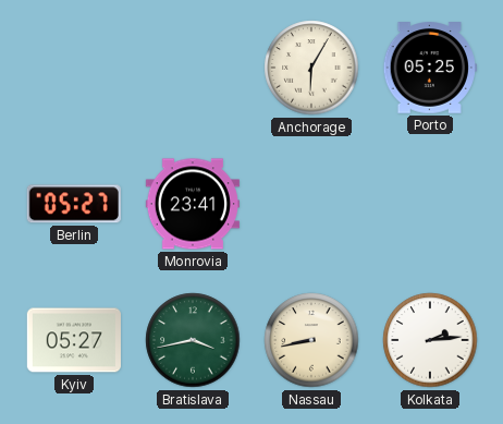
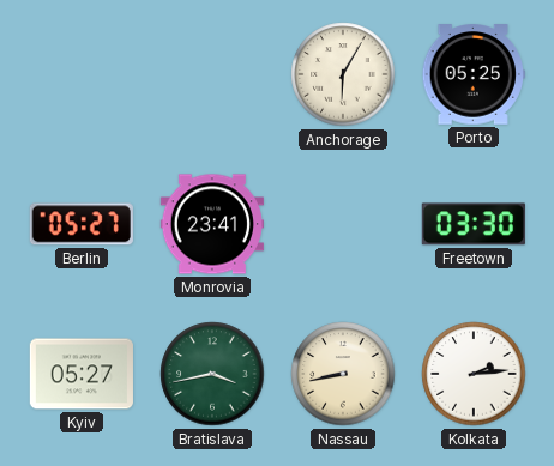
Freetown: none -> 03:30
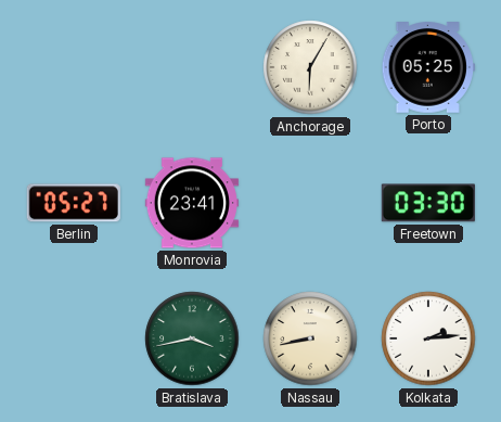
Kyiv: 05:27 -> none
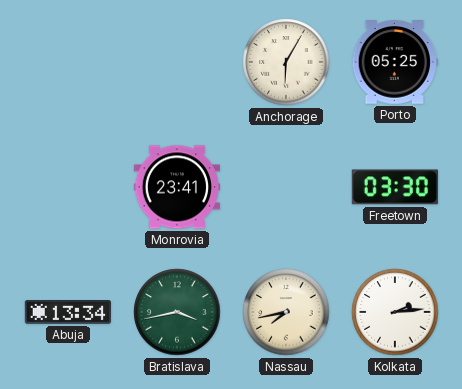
Berlin: 05:27 -> none
Abuja: none -> 13:34
Nassau: 8:43 -> 7:43
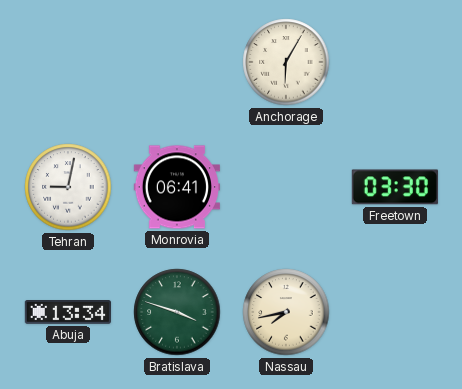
Porto: 05:25 -> none
Tehran: none -> 9:02
Monrovia: 23:41 -> 06:41
Bratislava: 3:43 -> 3:48
Kolkata: 2:14 -> none
